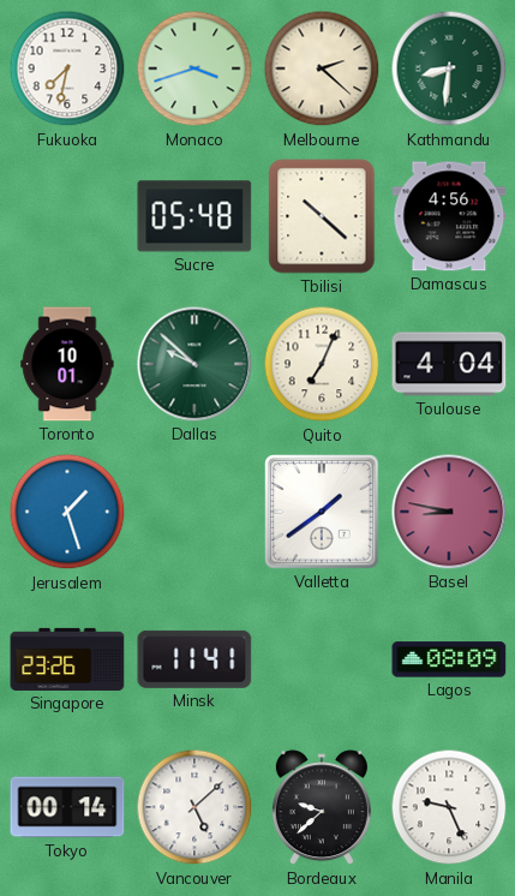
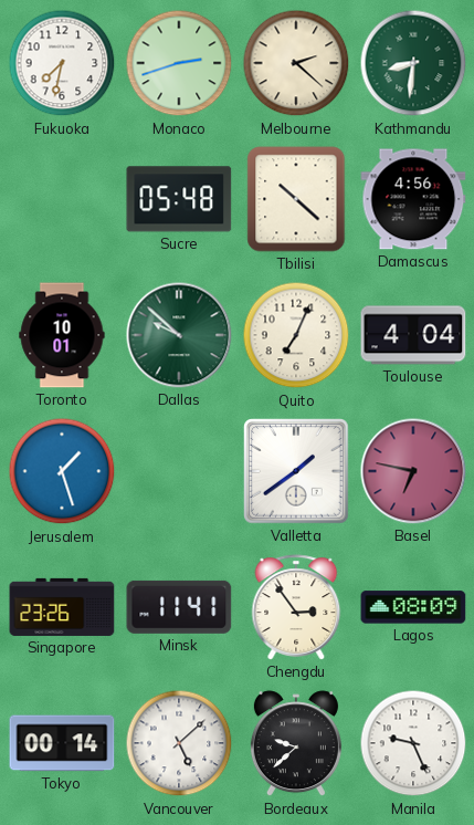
Monaco: 3:42 -> 2:42
Basel: 8:47 -> 6:47
Chengdu: none -> 2:54
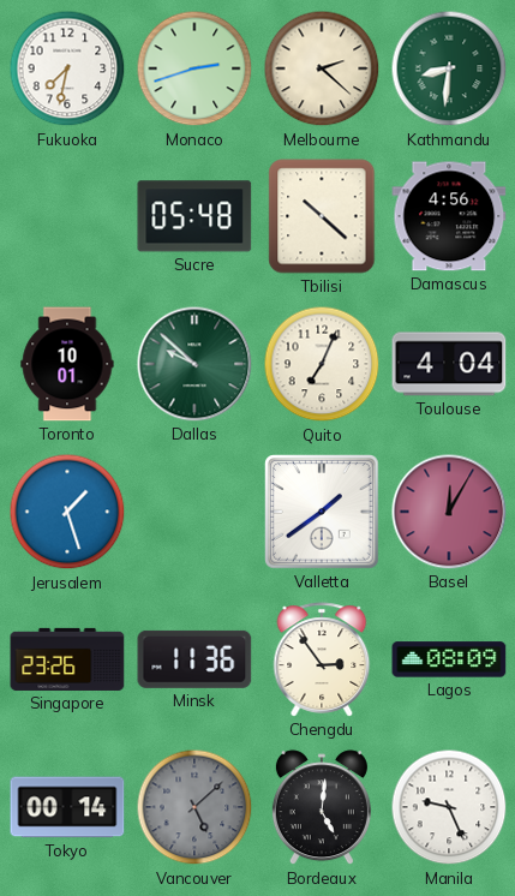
Basel: 6:47 -> 12:05
Minsk: 11:41 -> 11:36
Vancouver dial: white -> grey
Bordeaux: 9:38 -> 5:01
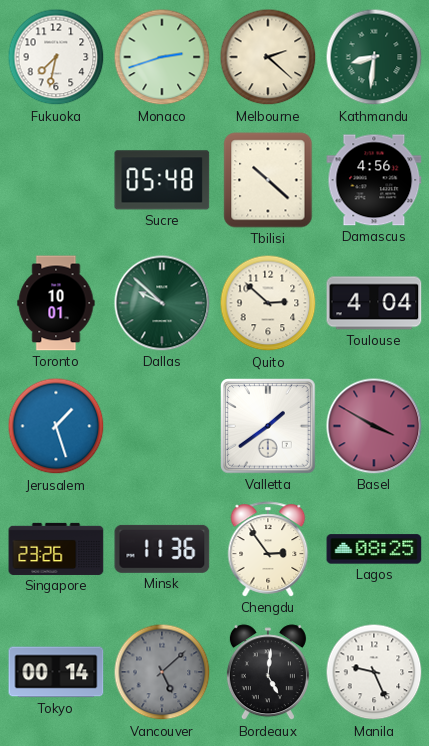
Quito: 7:04 -> 2:52
Basel: 12:05 -> 3:50
Lagos: 08:09 -> 08:25
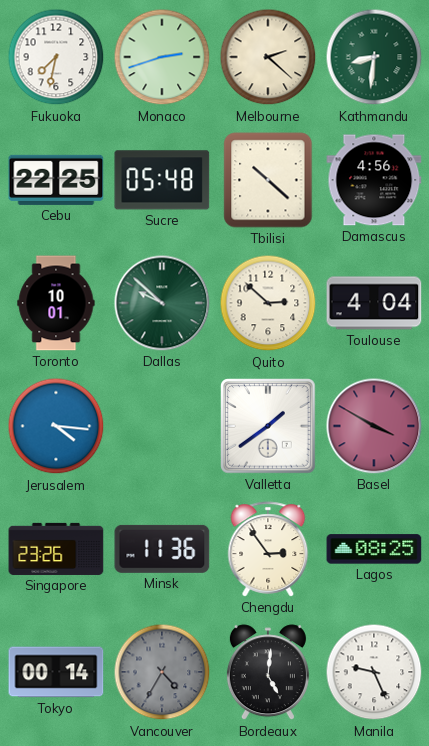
Cebu: none -> 22:25
Jerusalem: 1:27 -> 4:16
Vancouver: 5:08 -> 4:35
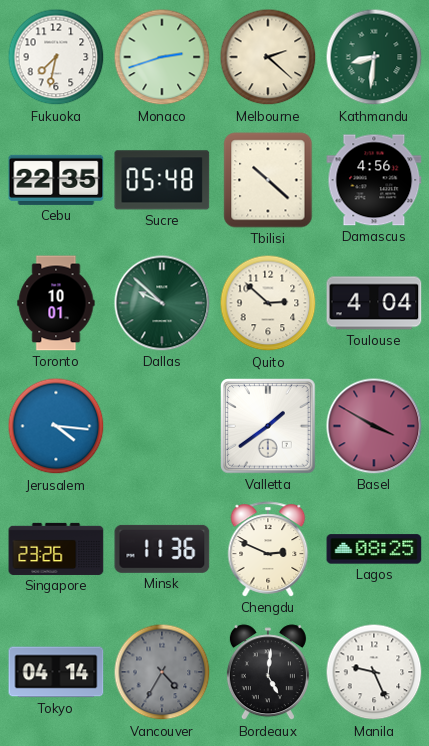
Cebu: 22:25 -> 22:35
Chengdu: 2:54 -> 2:49
Tokyo: 00:14 -> 04:14
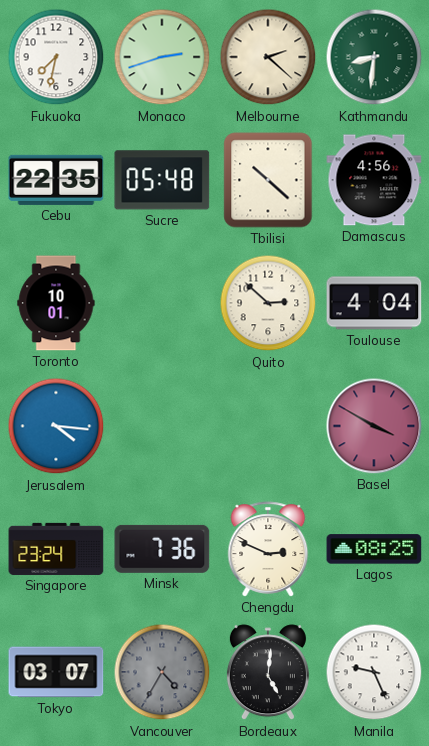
Dallas: 9:52 -> none
Valletta: 1:39 -> none
Singapore: 23:26 -> 23:24
Minsk: 11:36 -> 7:36
Tokyo: 04:14 -> 03:07
